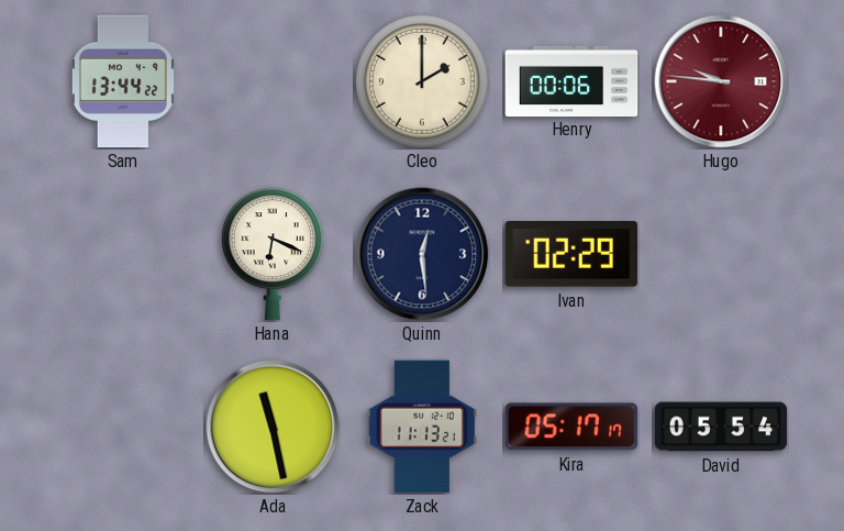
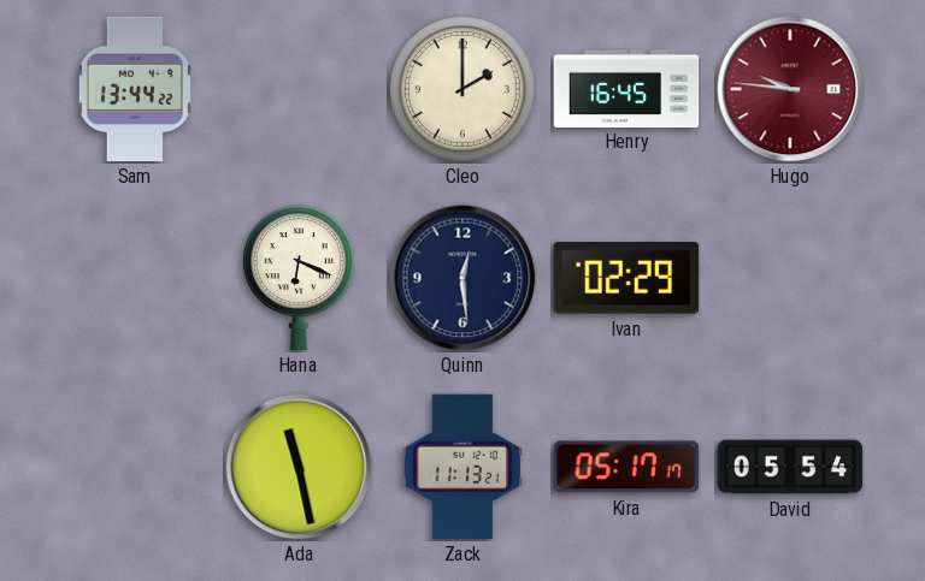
Henry: 00:06 -> 16:45
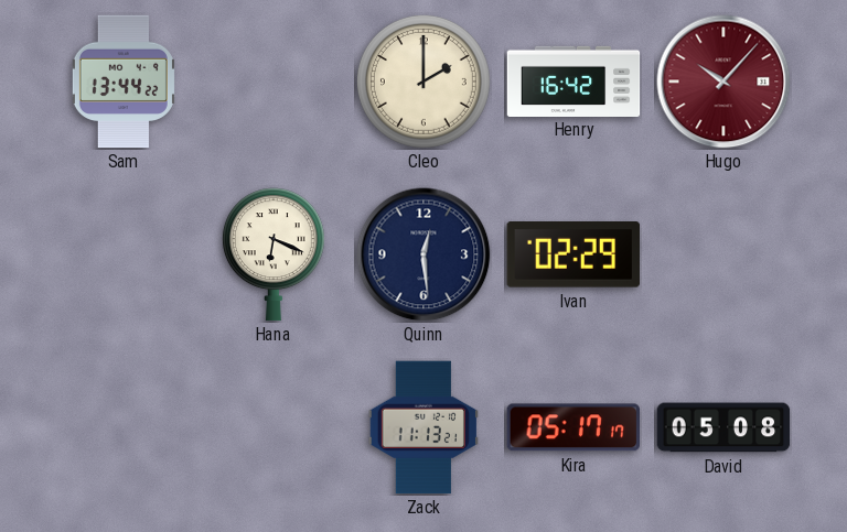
Henry: 16:45 -> 16:42
Hugo: 9:46 -> 10:07
Ada: 11:28 -> none
David: 05:54 -> 05:08
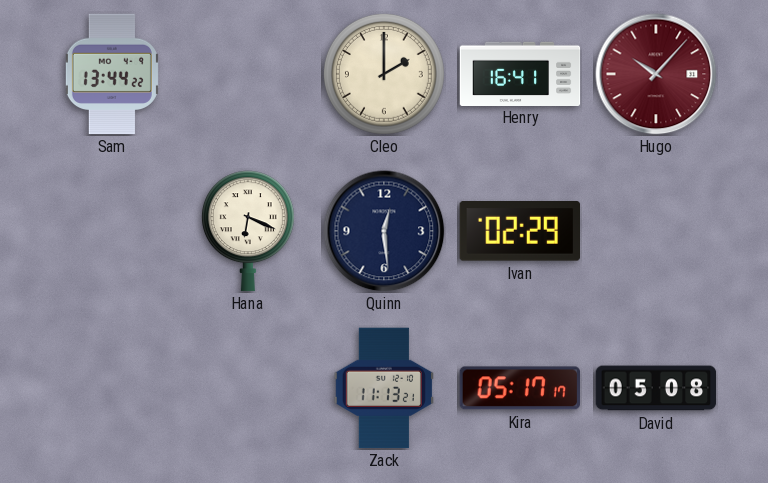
Henry: 16:42 -> 16:41
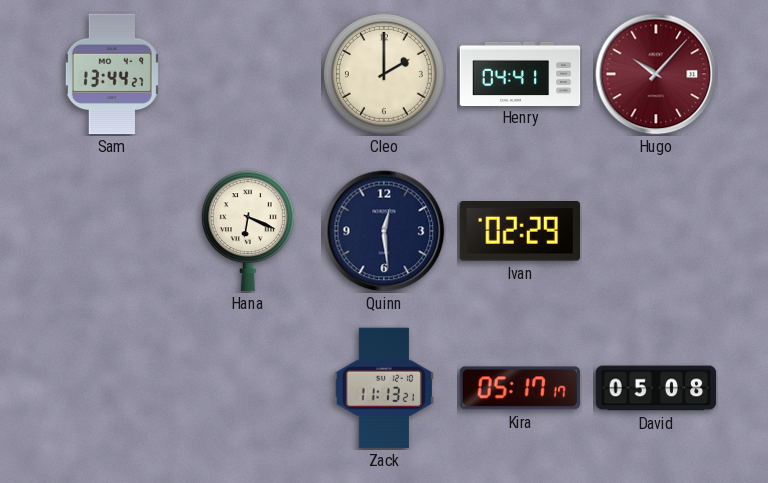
Sam: 13:44:22 -> 13:44:27
Henry: 16:41 -> 04:41
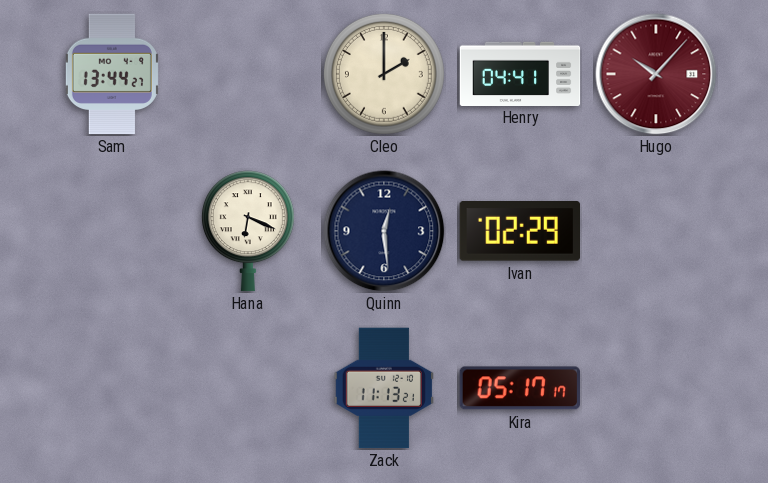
David: 05:08 -> none
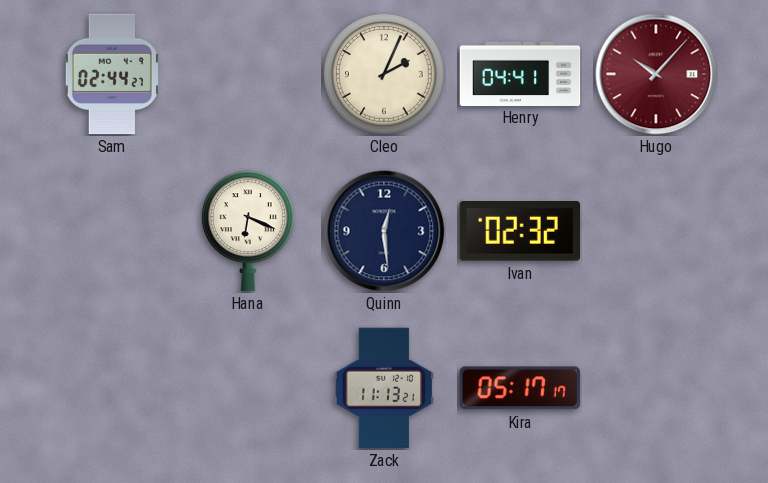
Sam: 13:44 -> 02:44
Cleo: 2:00 -> 2:04
Ivan: 02:29 -> 02:32
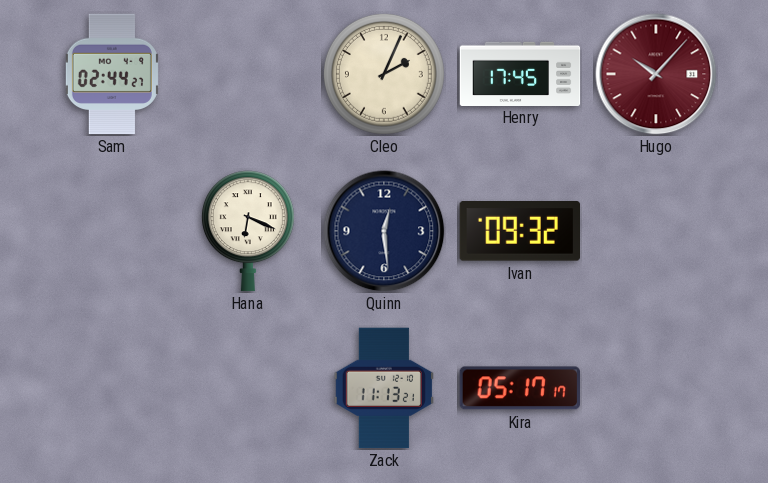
Henry: 04:41 -> 17:45
Ivan: 02:32 -> 09:32
